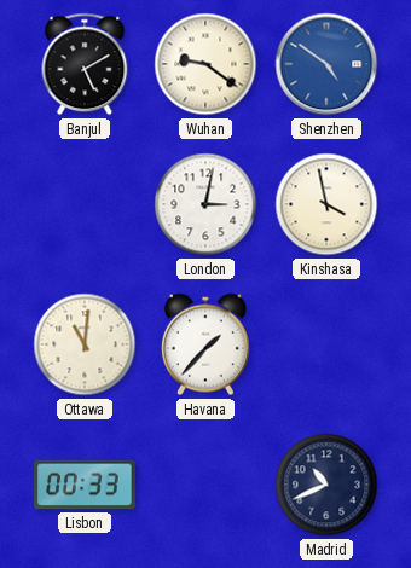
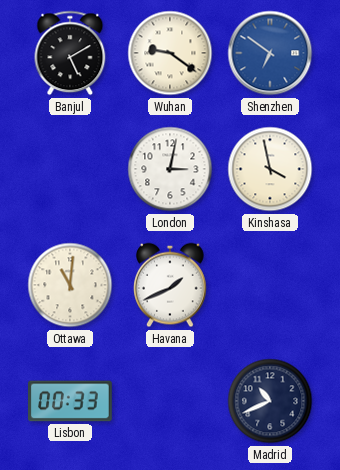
Shenzhen: 4:51 -> 6:51
Havana: 1:37 -> 1:41
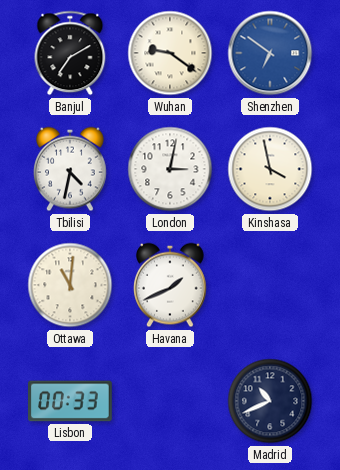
Banjul: 5:10 -> 7:10
Tbilisi: none -> 4:32
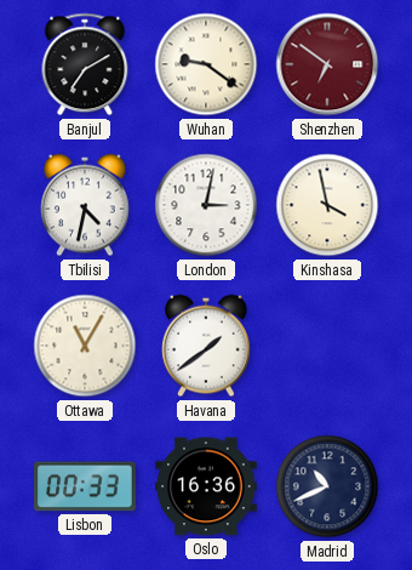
Shenzhen dial: blue -> burgundy
Ottawa: 11:01 -> 11:05
Havana: 1:41 -> 1:39
Oslo: none -> 16:36
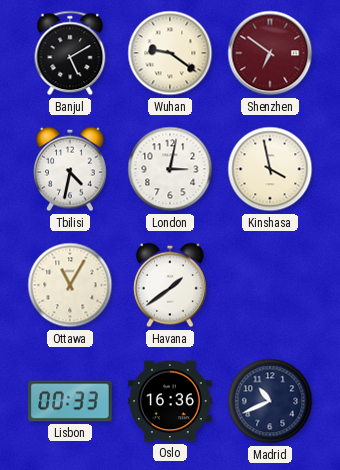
Banjul: 7:10 -> 5:10
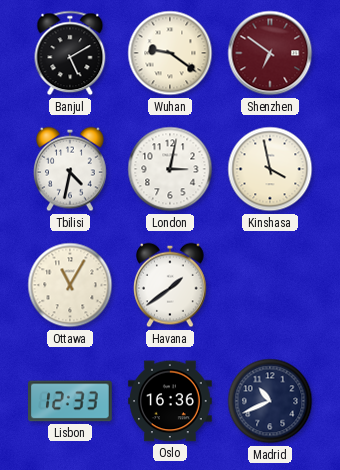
Lisbon: 00:33 -> 12:33
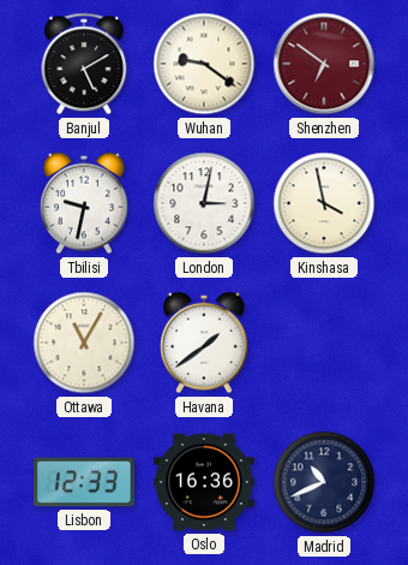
Tbilisi: 4:32 -> 9:32
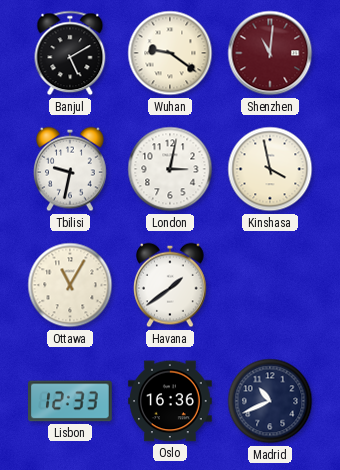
Shenzhen: 6:51 -> 11:01
